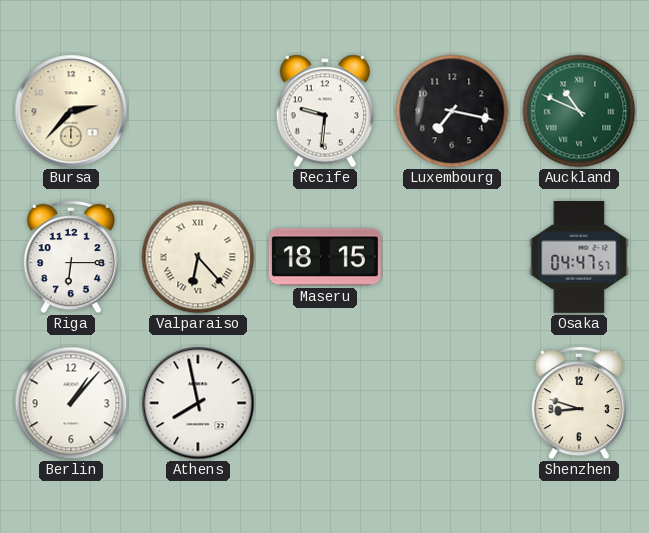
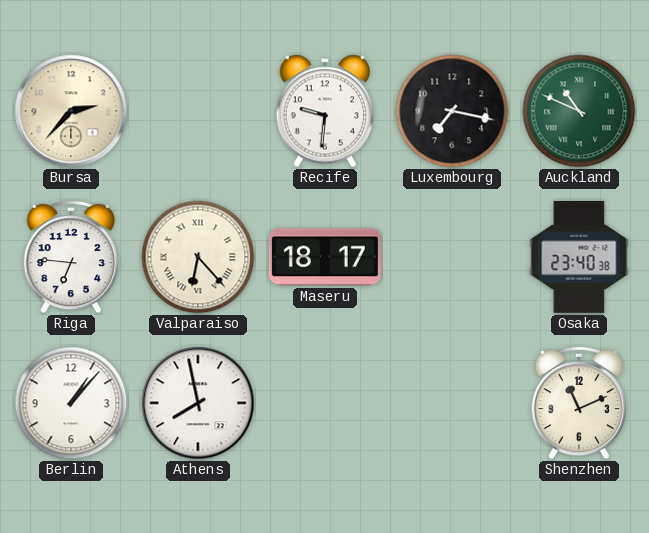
Riga: 6:15 -> 6:46
Maseru: 18:15 -> 18:17
Osaka: 04:47 -> 23:40
Shenzhen: 8:48 -> 11:11
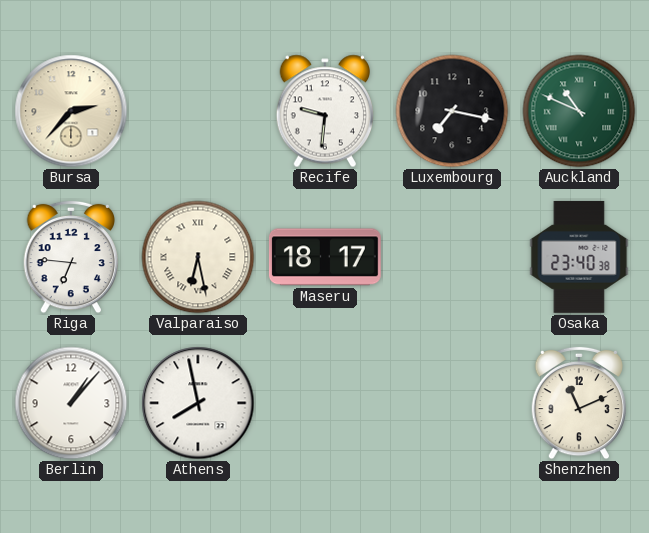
Valparaiso: 6:23 -> 6:28
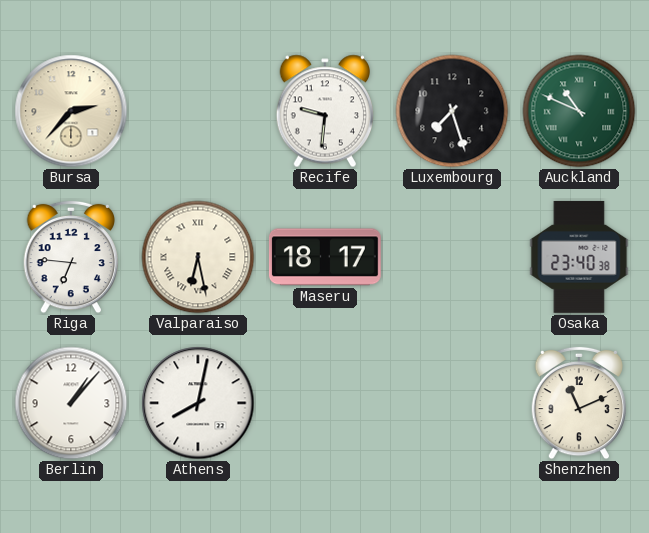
Luxembourg: 7:17 -> 7:27
Athens: 7:58 -> 8:02
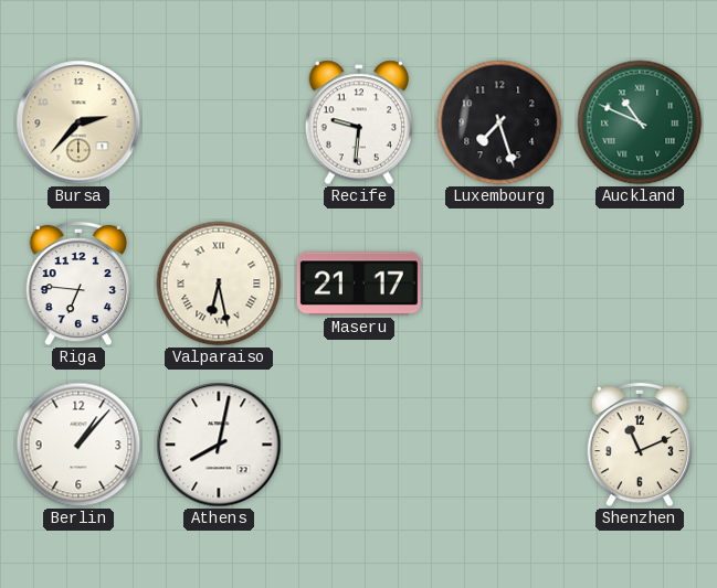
Maseru: 18:17 -> 21:17
Osaka: 23:40 -> none
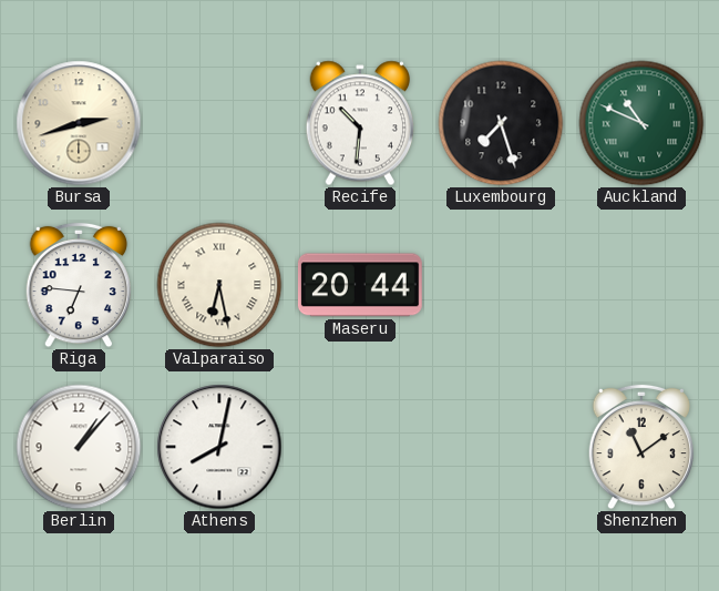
Bursa: 2:37 -> 2:42
Recife: 9:31 -> 10:31
Maseru: 21:17 -> 20:44
Shenzhen: 11:11 -> 11:09
